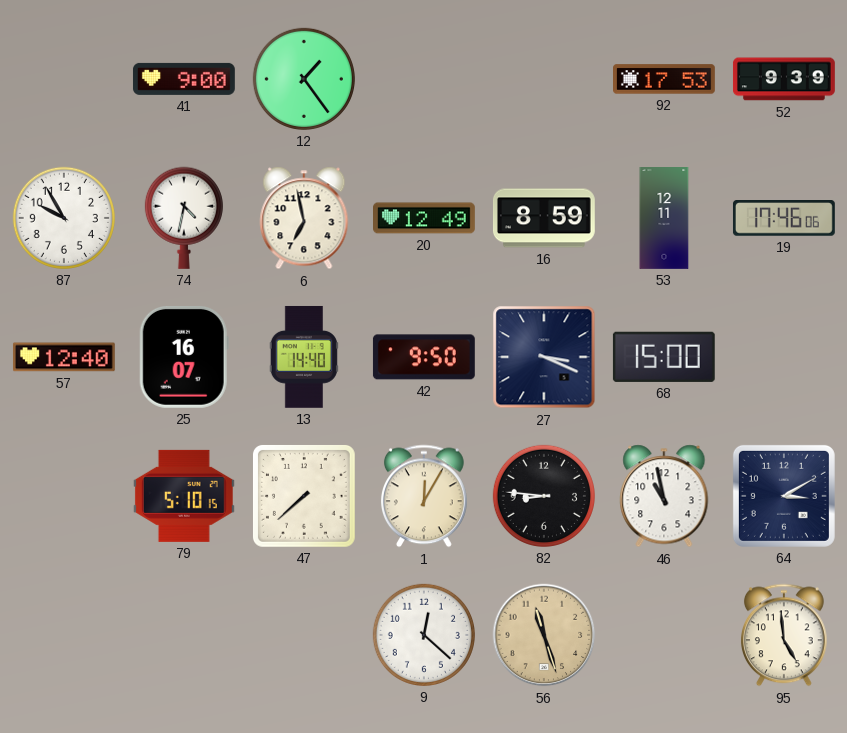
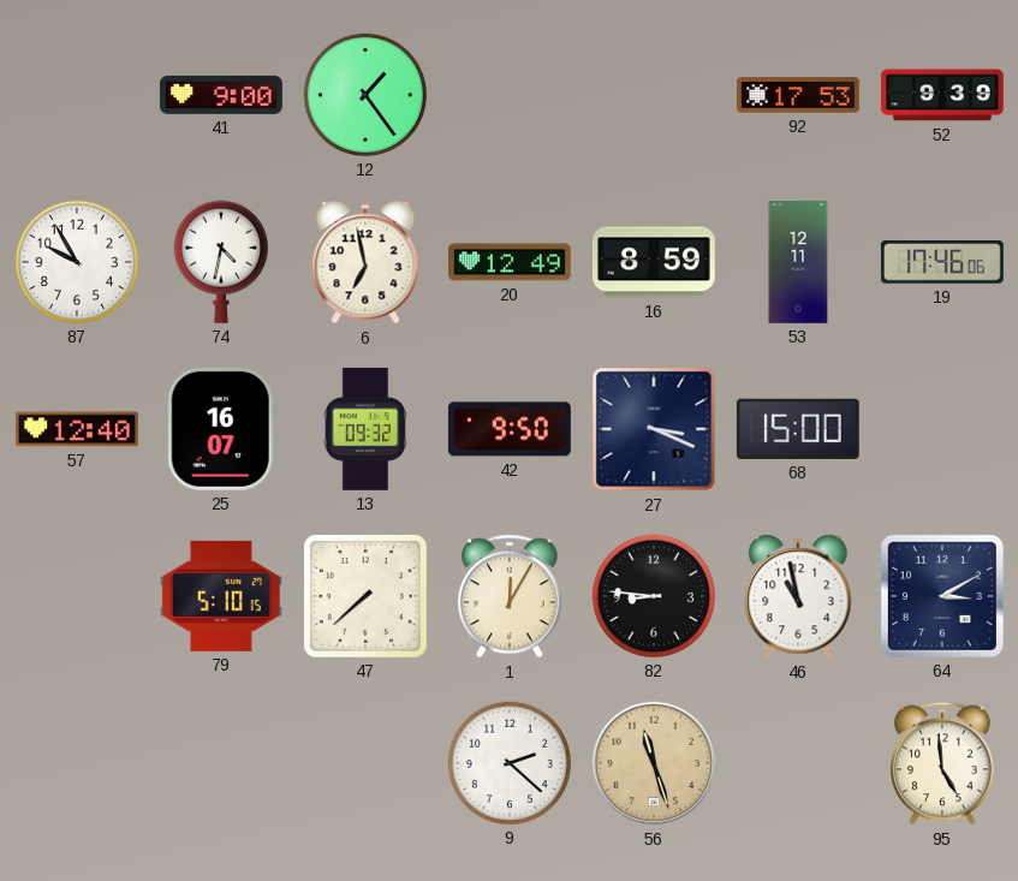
13: 14:40 -> 09:32
9: 12:22 -> 2:22
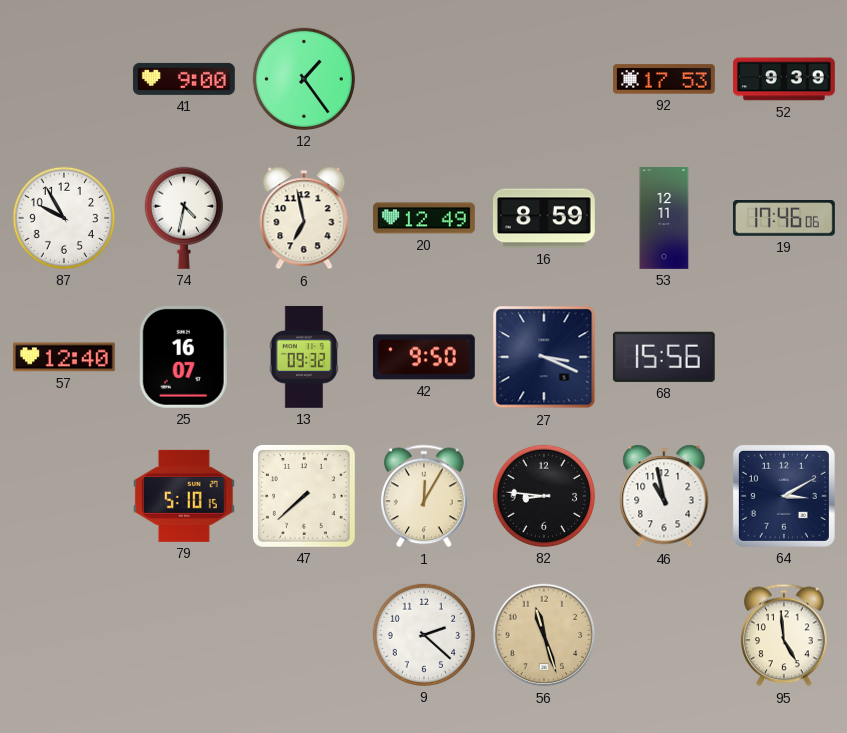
68: 15:00 -> 15:56
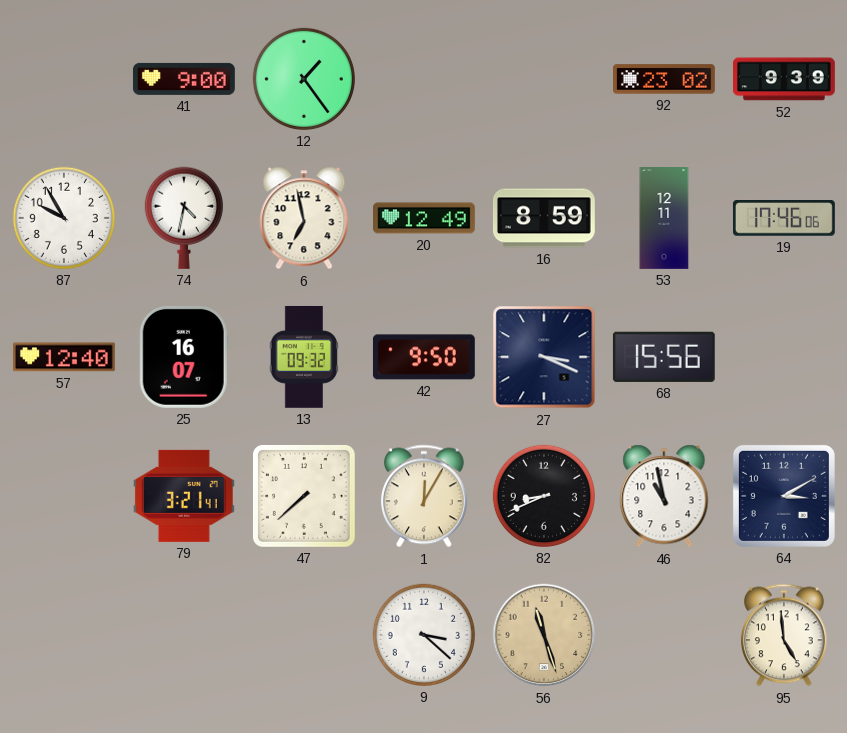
92: 17:53 -> 23:02
79: 5:10 -> 3:21
82: 8:46 -> 8:41
9: 2:22 -> 3:22
